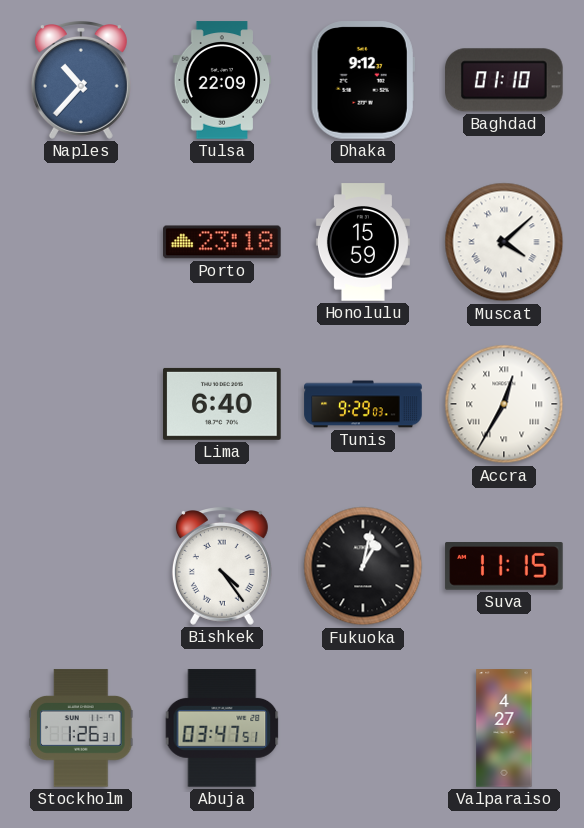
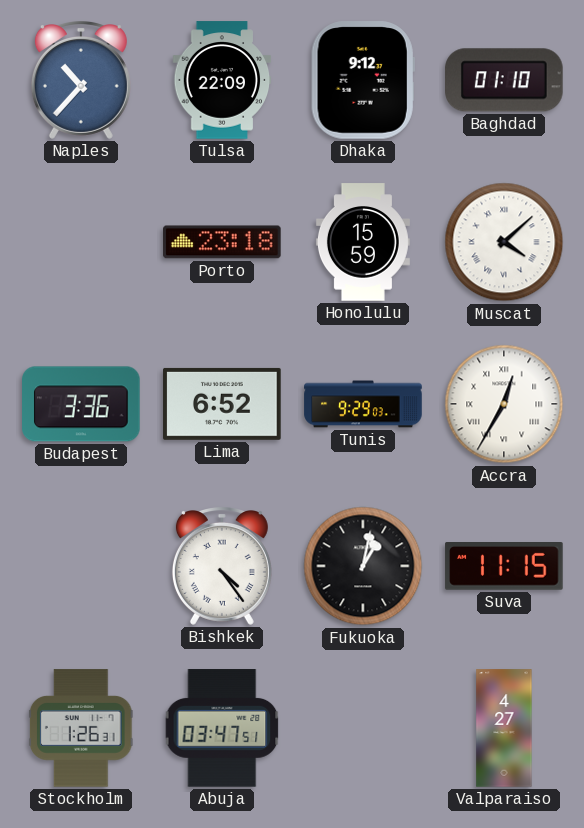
Budapest: none -> 3:36
Lima: 6:40 -> 6:52
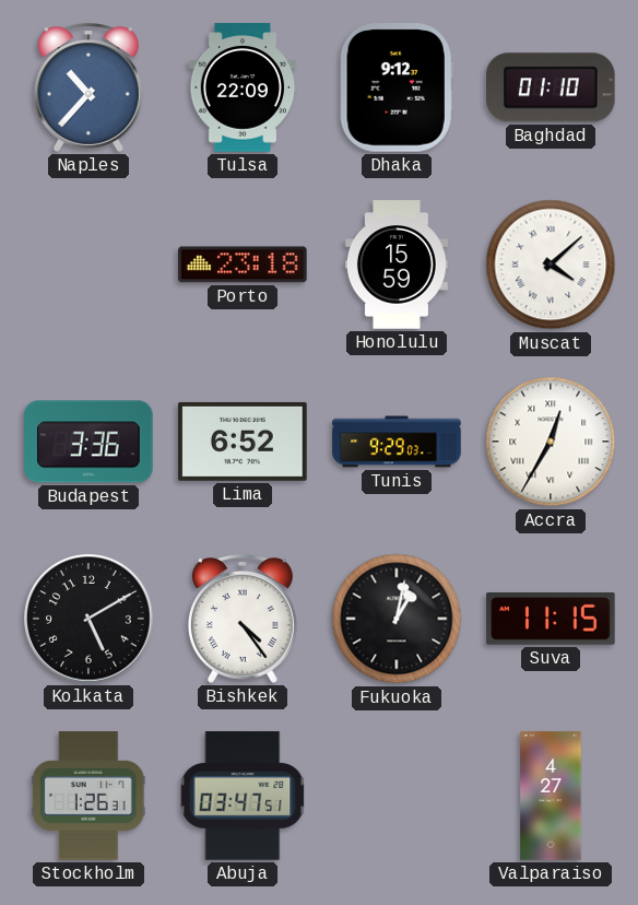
Kolkata: none -> 5:10
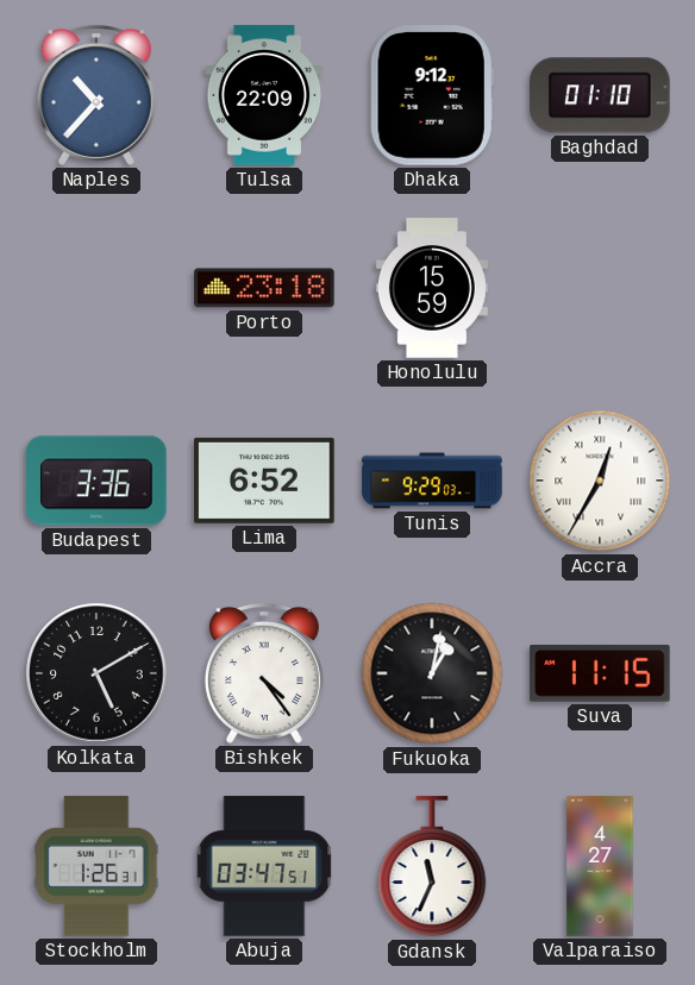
Muscat: 4:08 -> none
Gdansk: none -> 11:34
